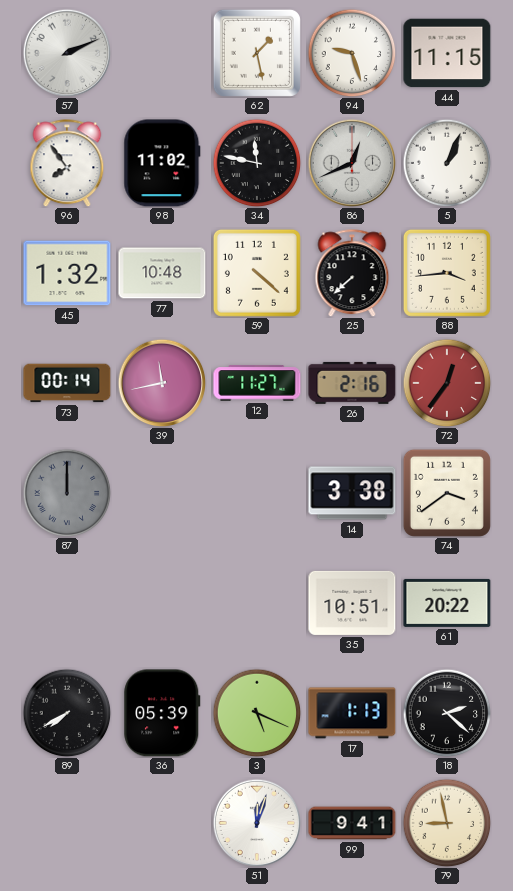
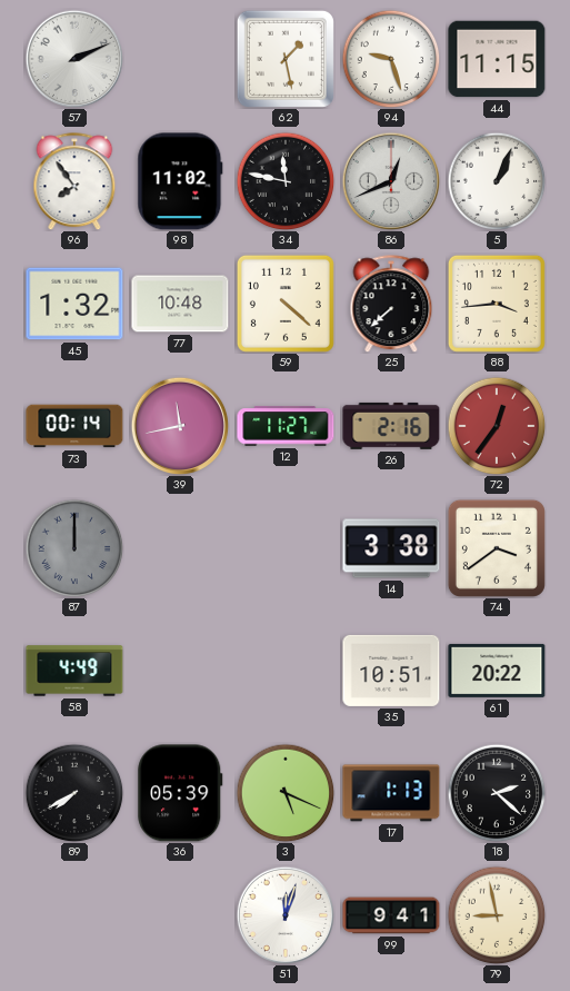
58: none -> 4:49
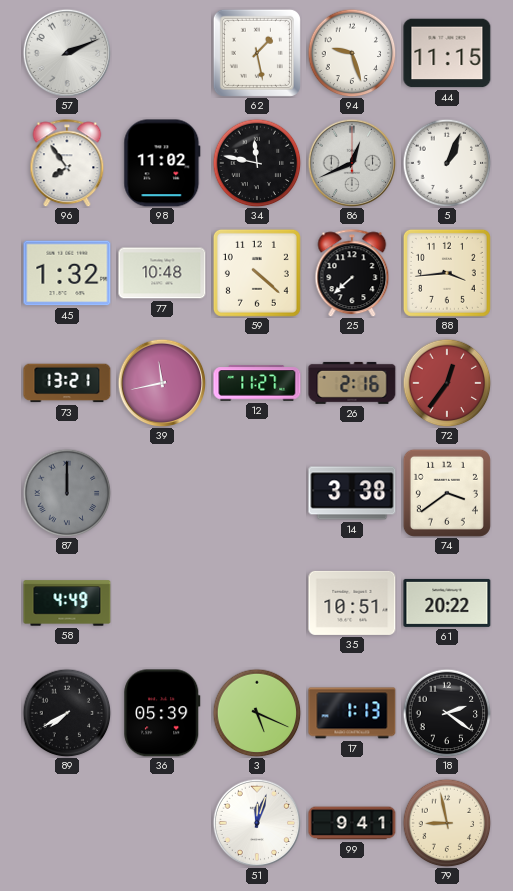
73: 00:14 -> 13:21
18: 2:22 -> 2:21
